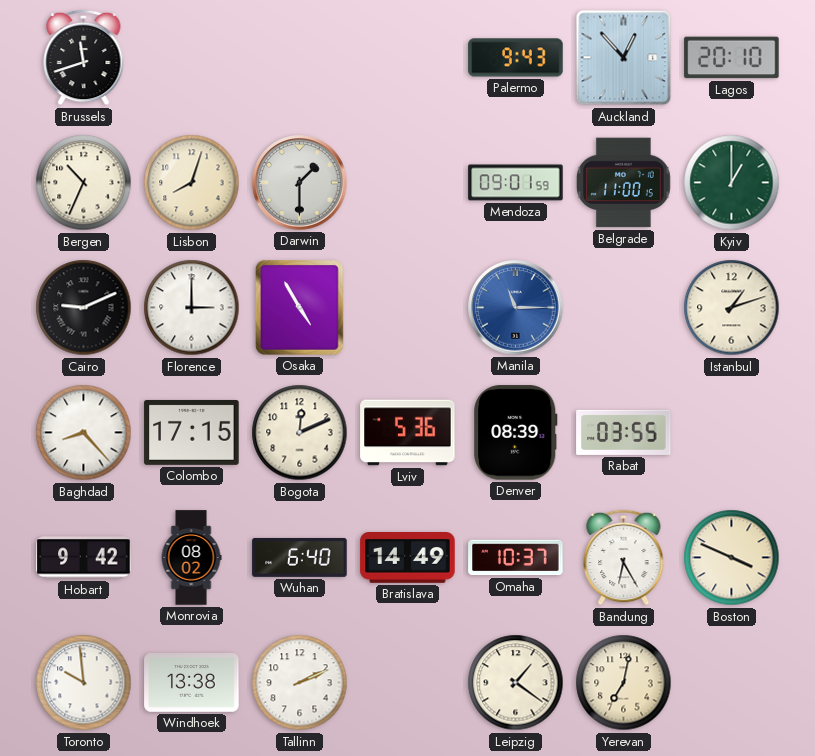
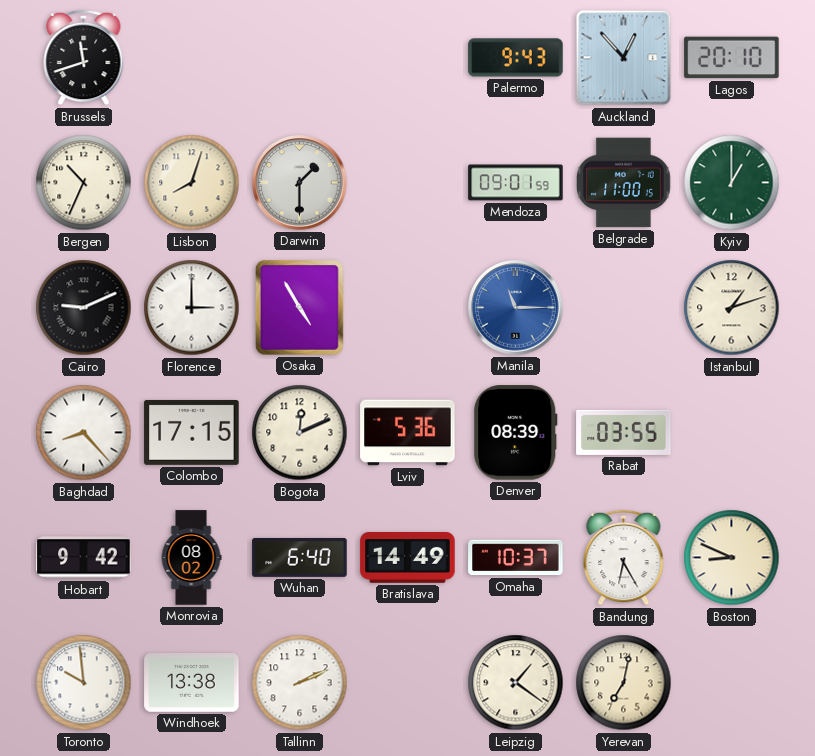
Boston: 3:49 -> 8:49
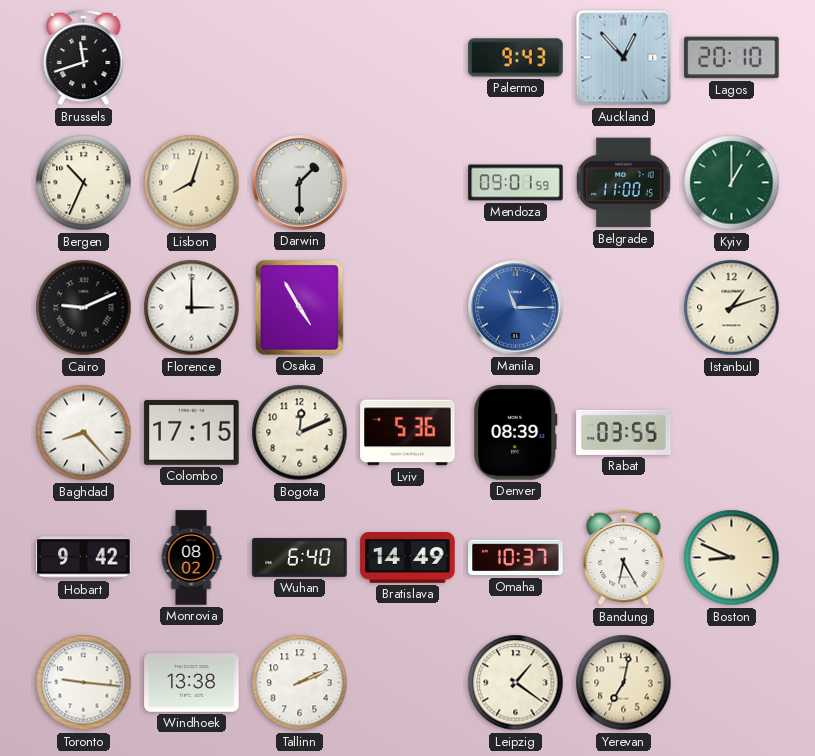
Toronto: 9:59 -> 9:16
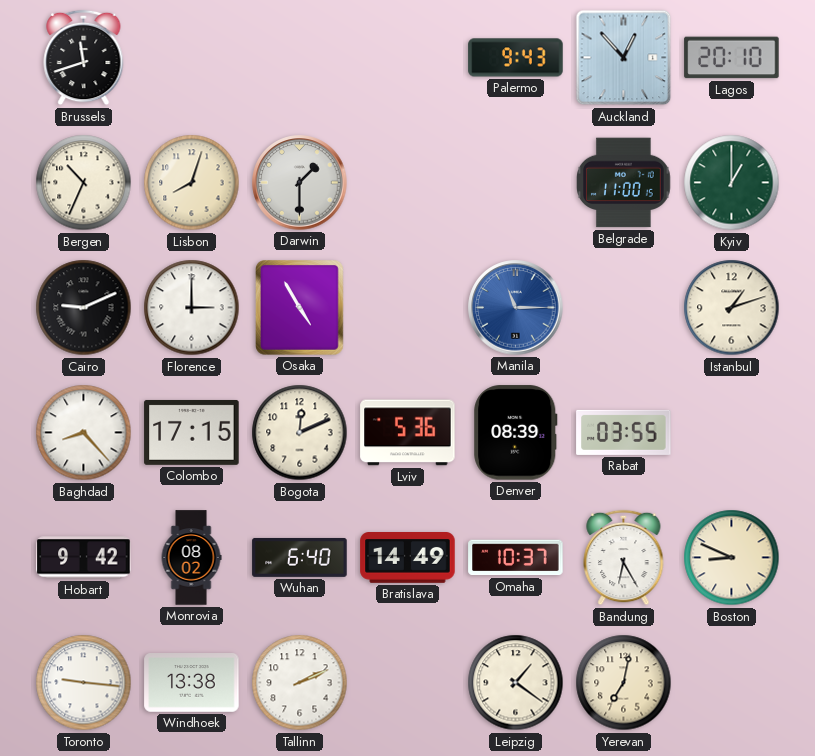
Mendoza: 09:01 -> none
